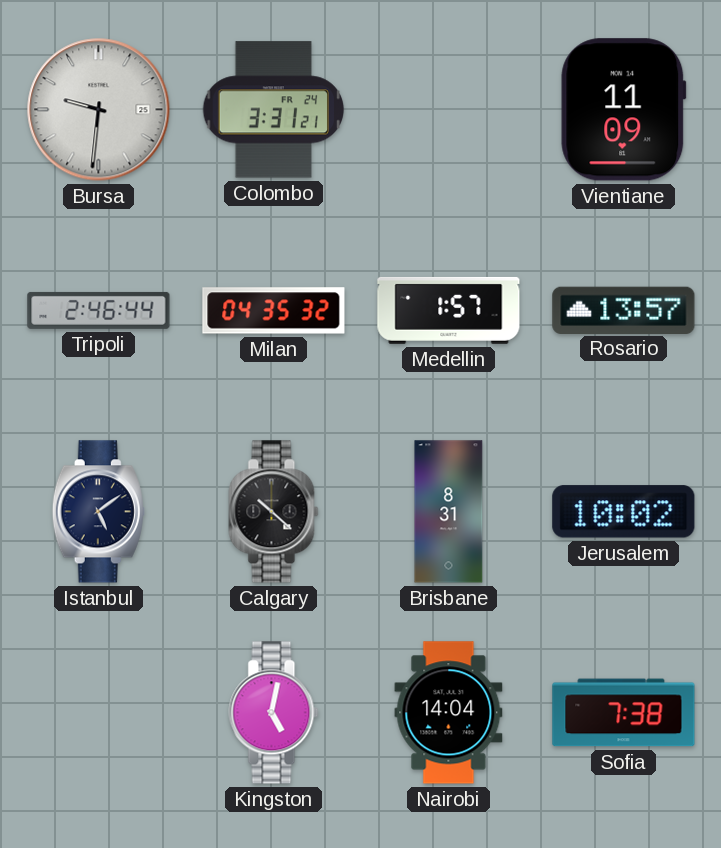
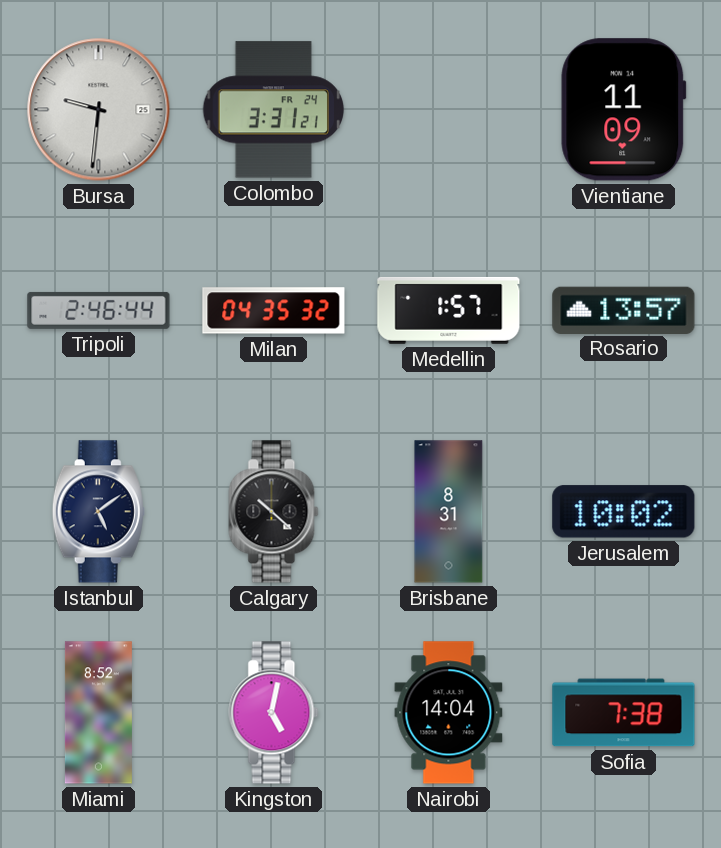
Miami: none -> 8:52
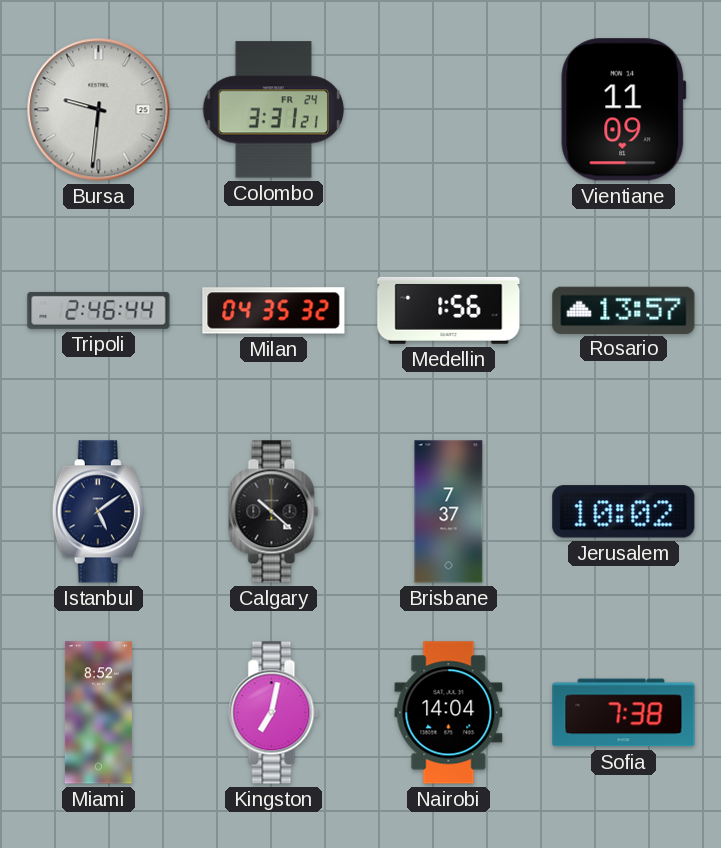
Medellin: 1:57 -> 1:56
Brisbane: 8:31 -> 7:37
Kingston: 5:02 -> 7:02
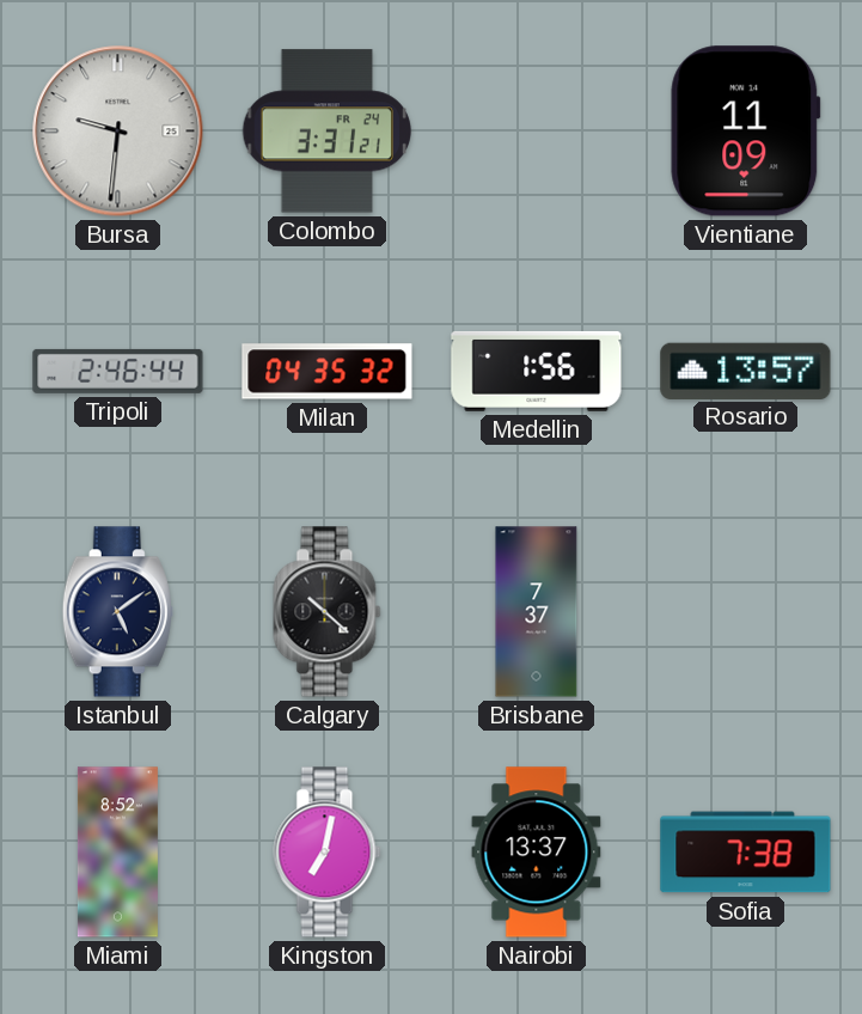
Jerusalem: 10:02 -> none
Nairobi: 14:04 -> 13:37
